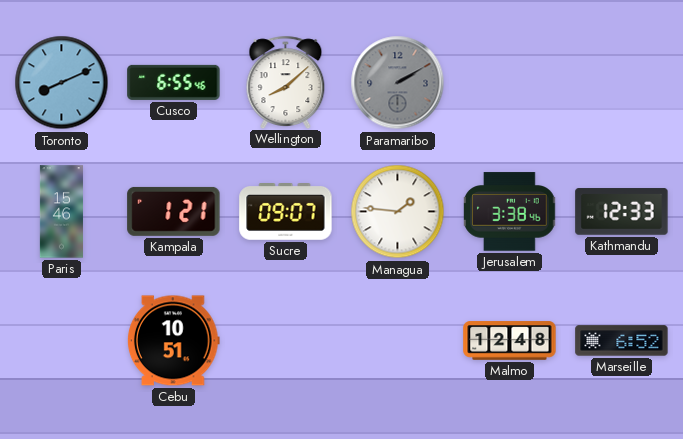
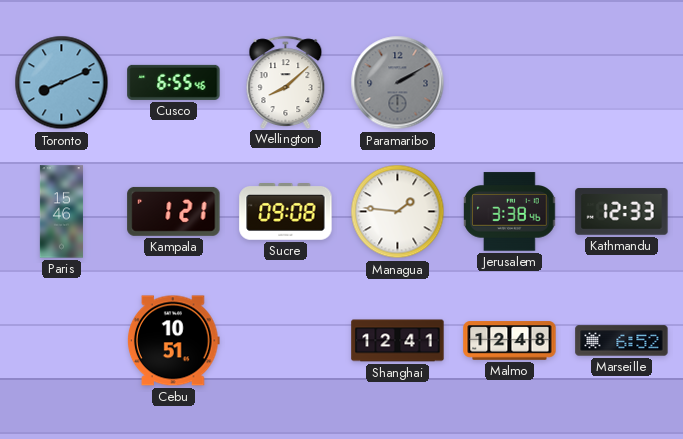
Sucre: 09:07 -> 09:08
Shanghai: none -> 12:41
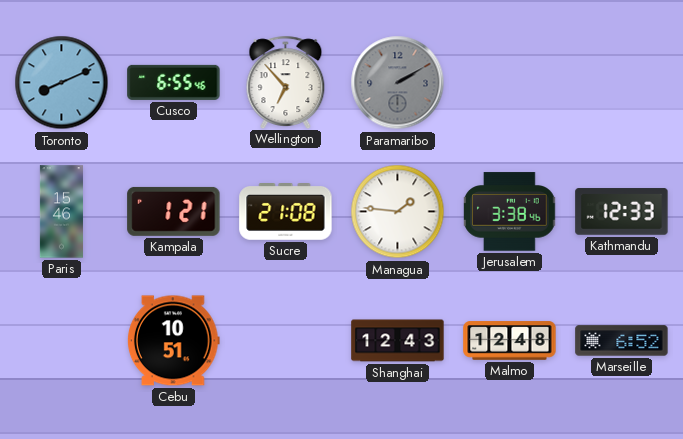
Wellington: 8:08 -> 6:53
Sucre: 09:08 -> 21:08
Shanghai: 12:41 -> 12:43
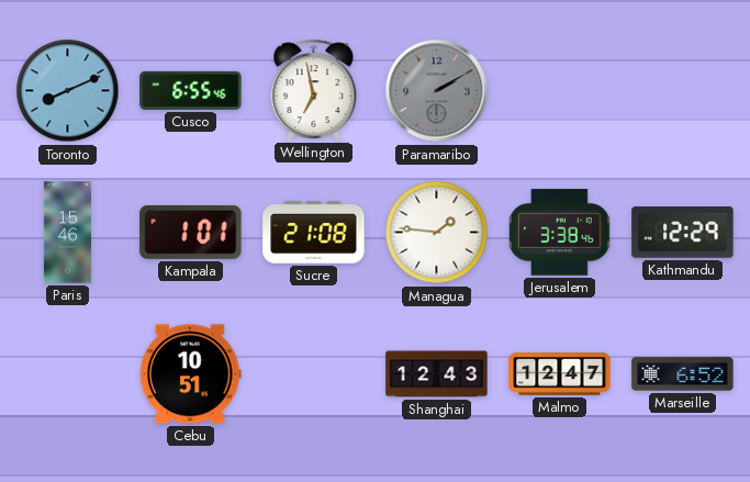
Wellington: 6:53 -> 6:58
Kampala: 1:21 -> 1:01
Kathmandu: 12:33 -> 12:29
Malmo: 12:48 -> 12:47
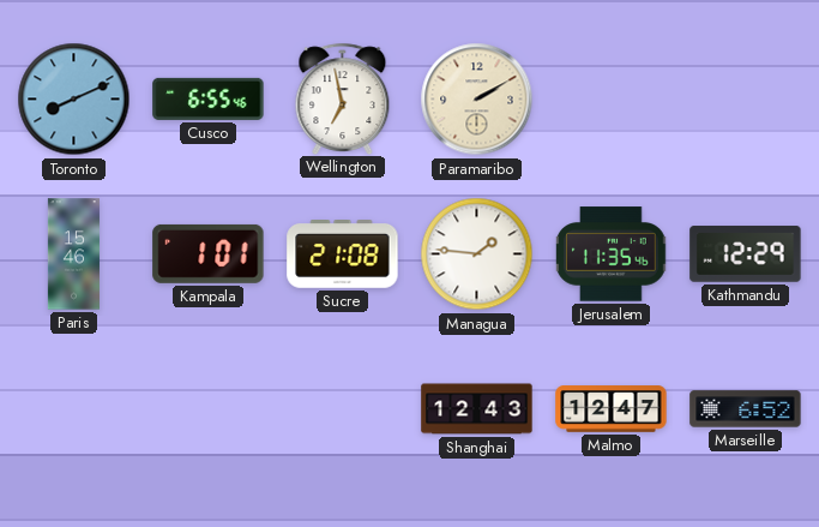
Paramaribo dial: grey -> cream
Jerusalem: 3:38 -> 11:35
Cebu: 10:51 -> none
